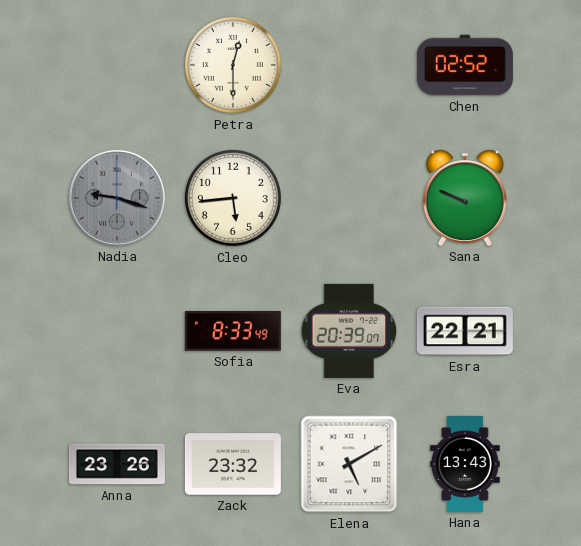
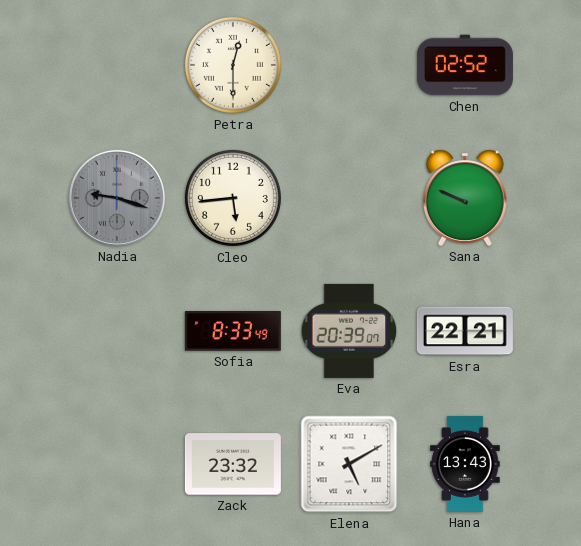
Anna: 23:26 -> none
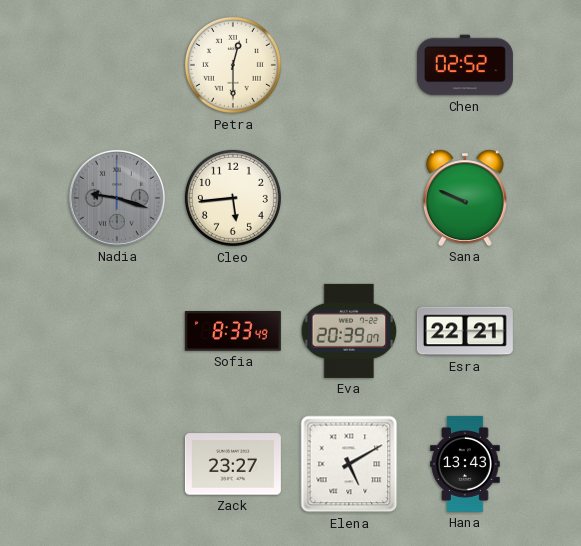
Zack: 23:32 -> 23:27
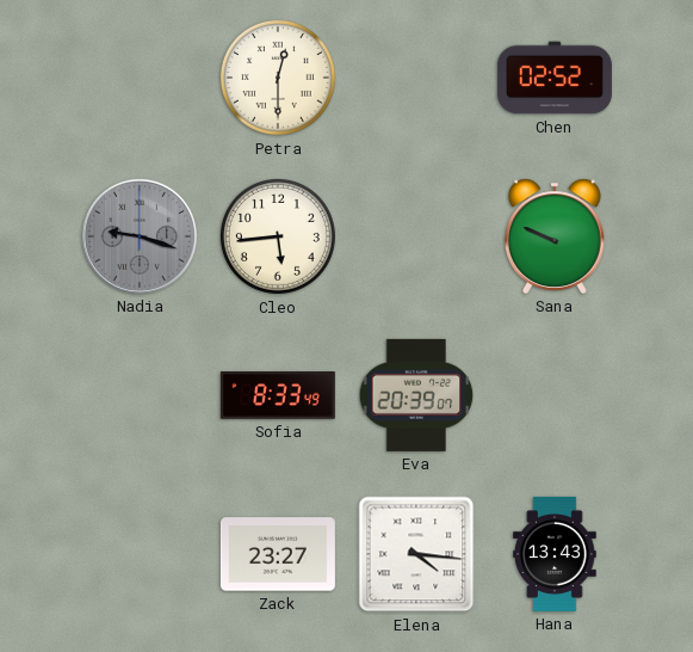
Esra: 22:21 -> none
Elena: 5:10 -> 4:16
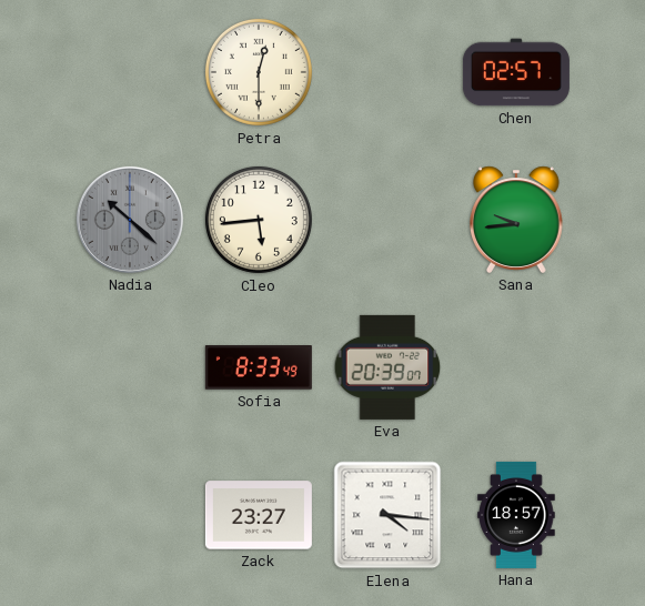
Chen: 02:52 -> 02:57
Nadia: 9:18 -> 10:22
Sana: 9:49 -> 9:44
Hana: 13:43 -> 18:57
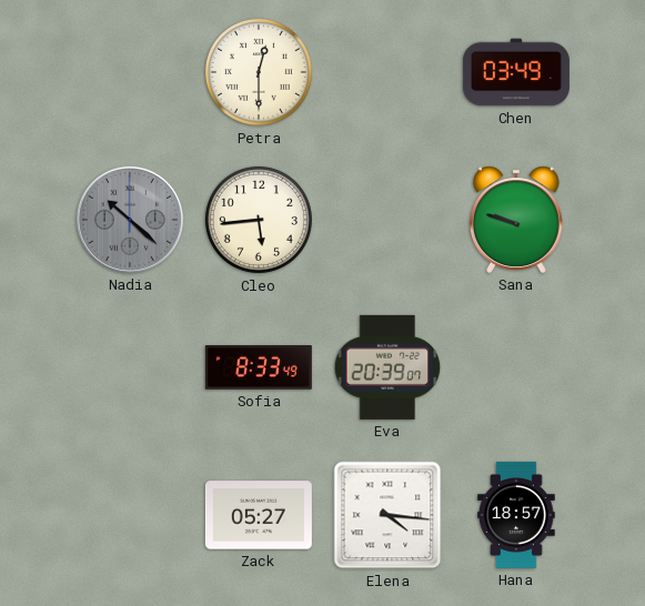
Chen: 02:57 -> 03:49
Sana: 9:44 -> 9:48
Zack: 23:27 -> 05:27
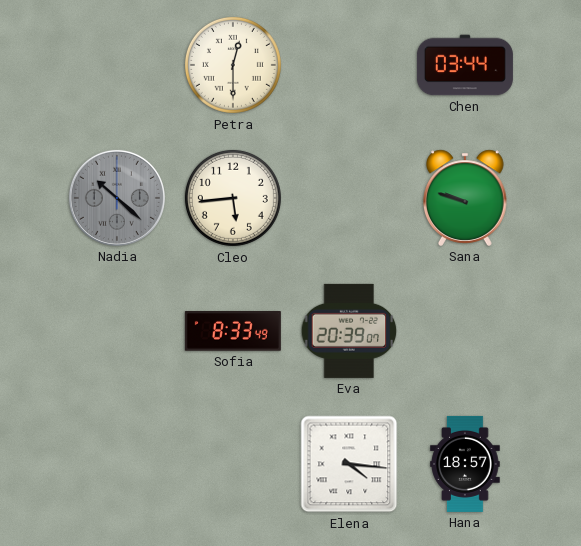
Chen: 03:49 -> 03:44
Zack: 05:27 -> none
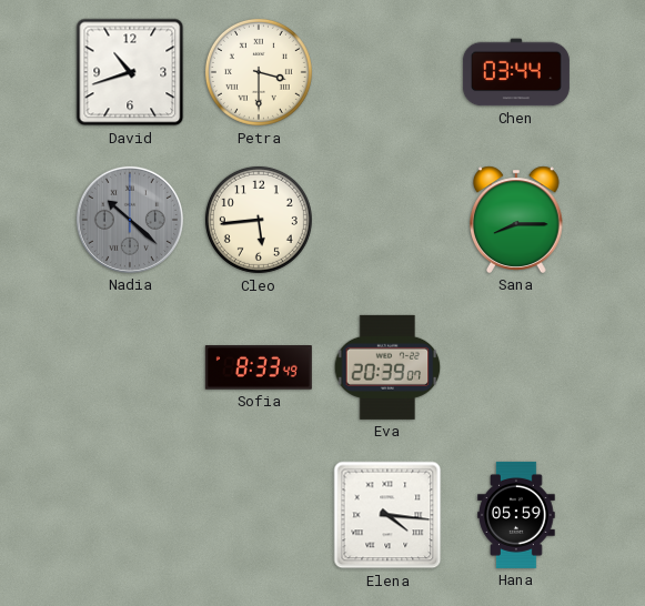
David: none -> 10:42
Petra: 12:30 -> 3:30
Sana: 9:48 -> 8:15
Hana: 18:57 -> 05:59
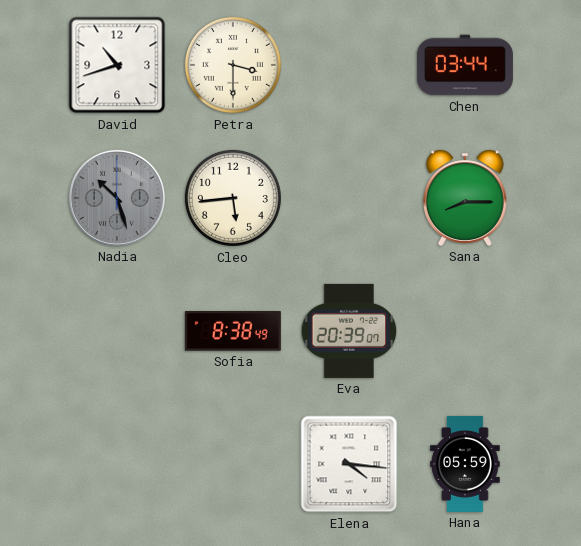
Nadia: 10:22 -> 10:27
Sofia: 8:33 -> 8:38
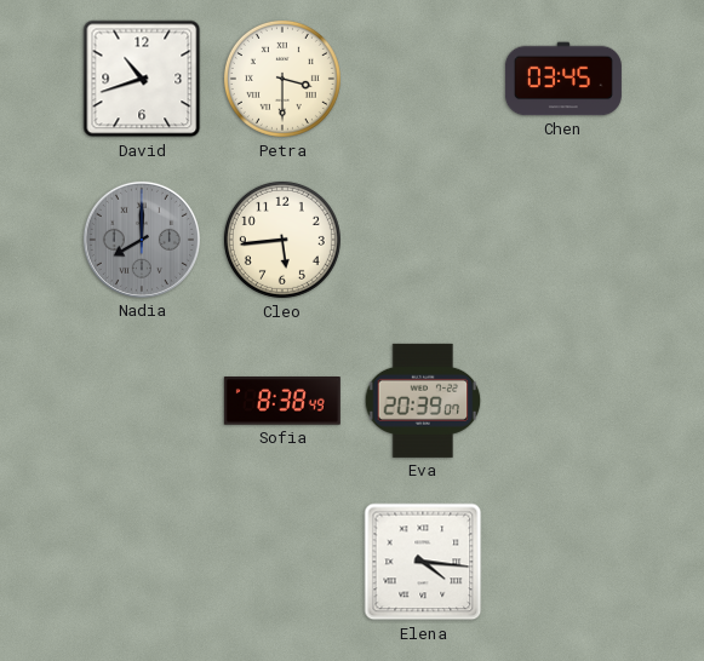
Chen: 03:44 -> 03:45
Nadia: 10:27 -> 8:00
Sana: 8:15 -> none
Hana: 05:59 -> none
